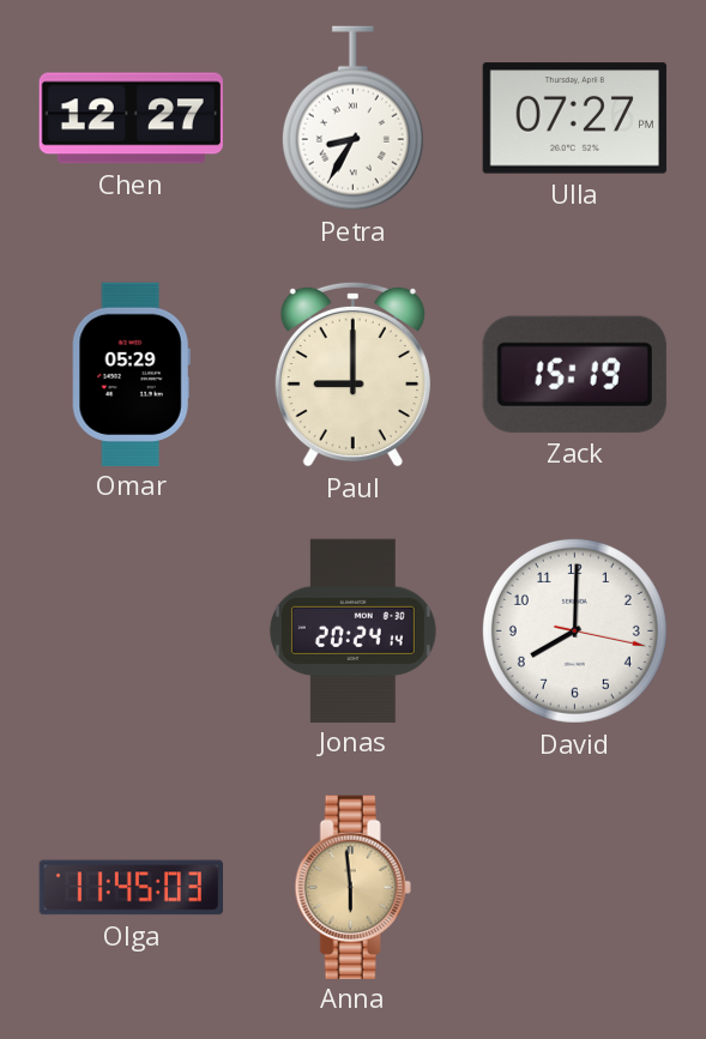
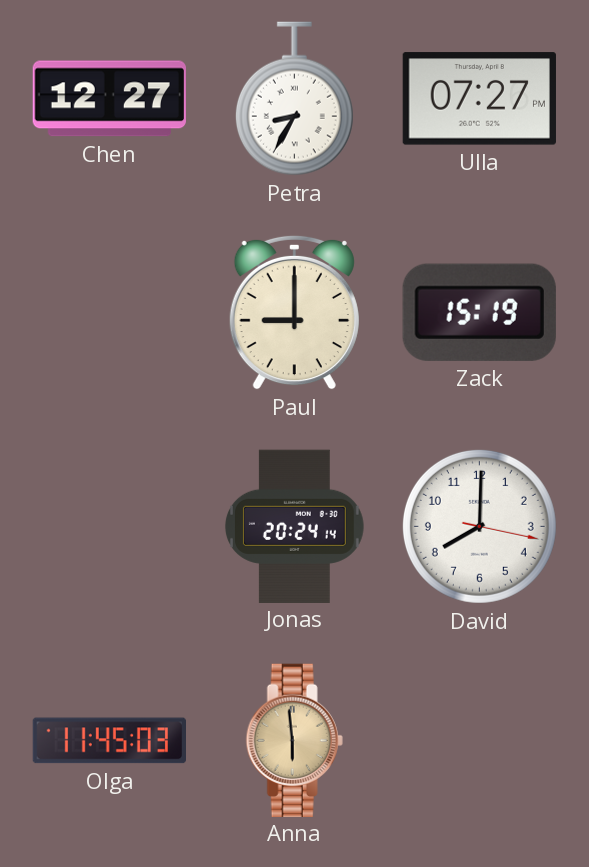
Omar: 05:29 -> none
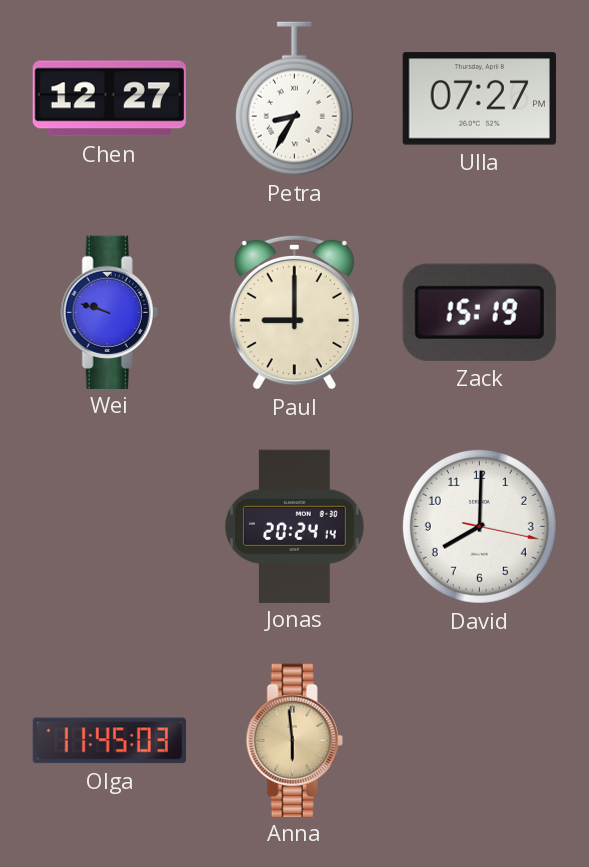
Wei: none -> 9:48
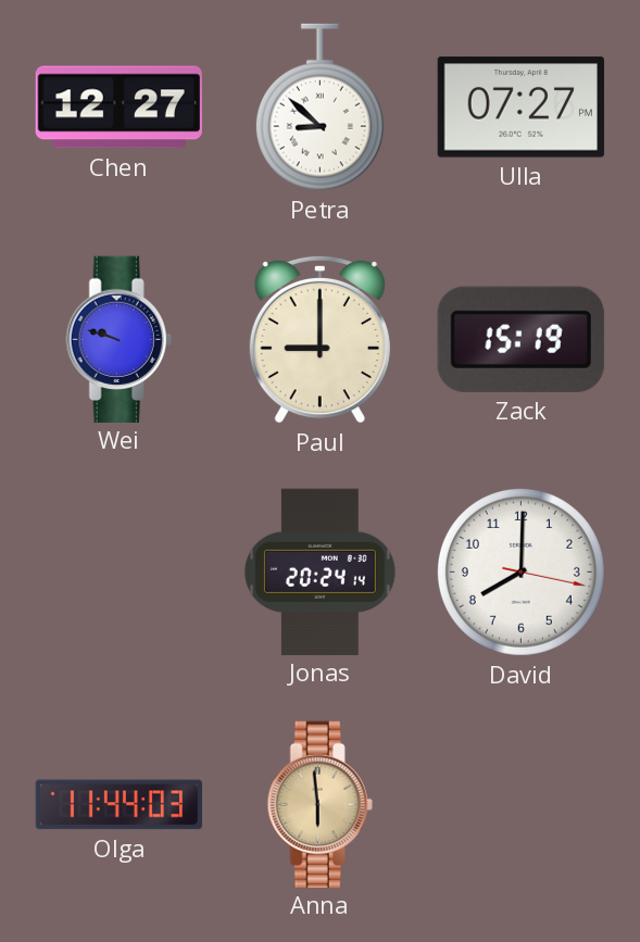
Petra: 8:35 -> 8:52
Olga: 11:45 -> 11:44
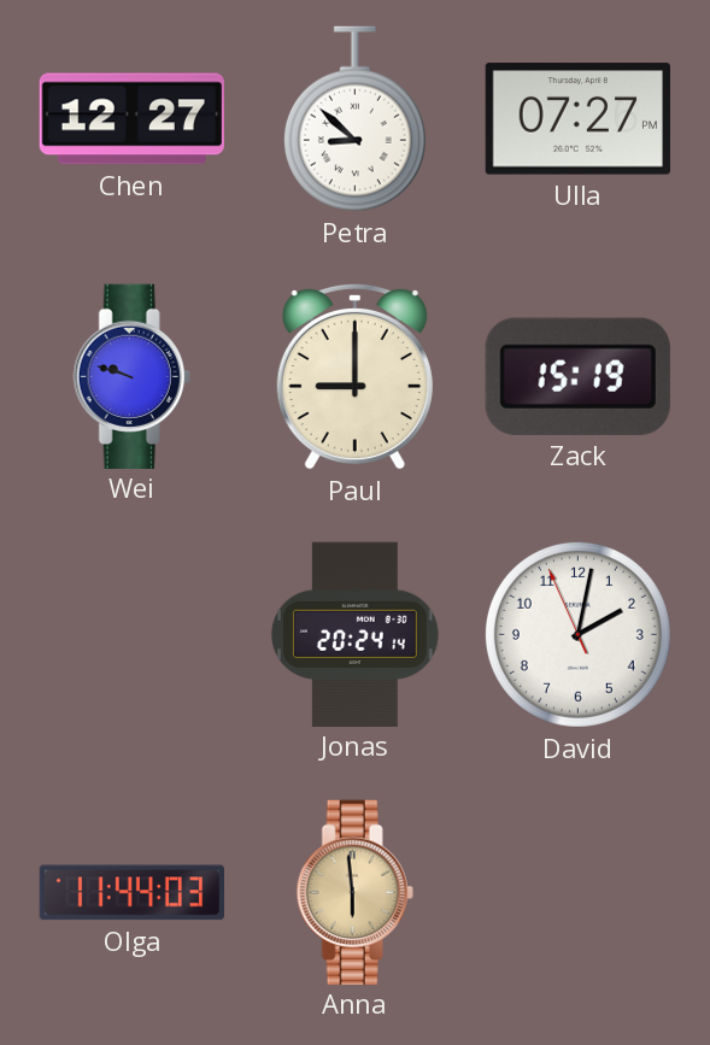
David: 8:00 -> 2:01
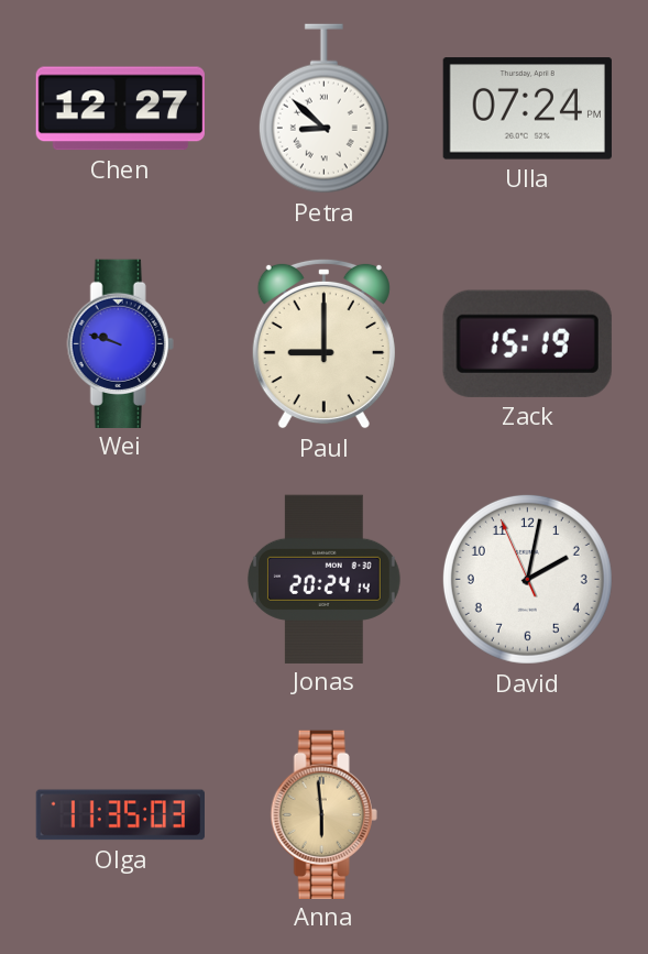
Ulla: 07:27 -> 07:24
Olga: 11:44 -> 11:35
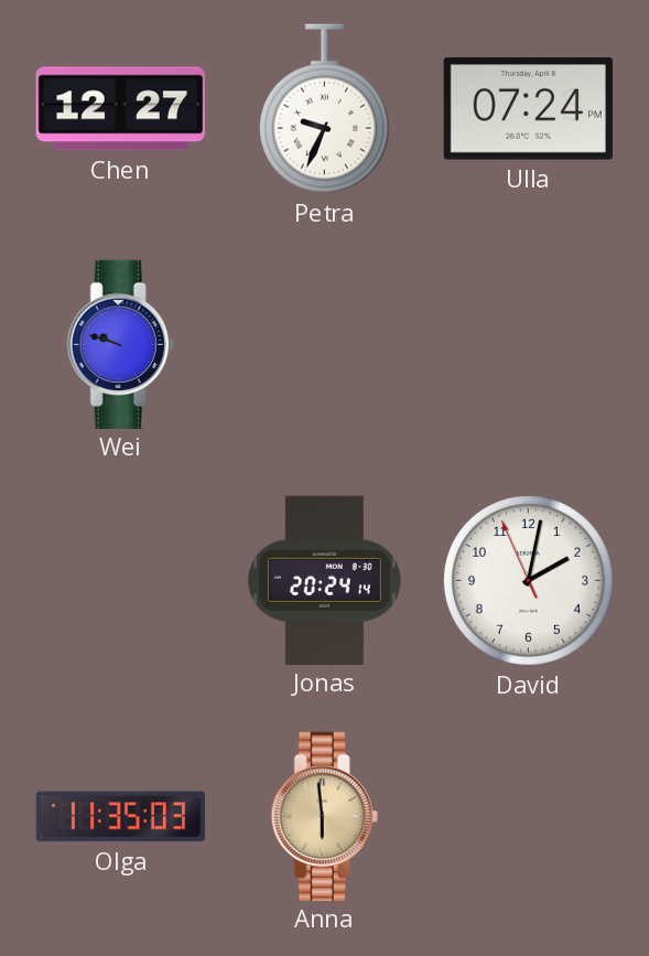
Petra: 8:52 -> 9:34
Paul: 9:00 -> none
Zack: 15:19 -> none
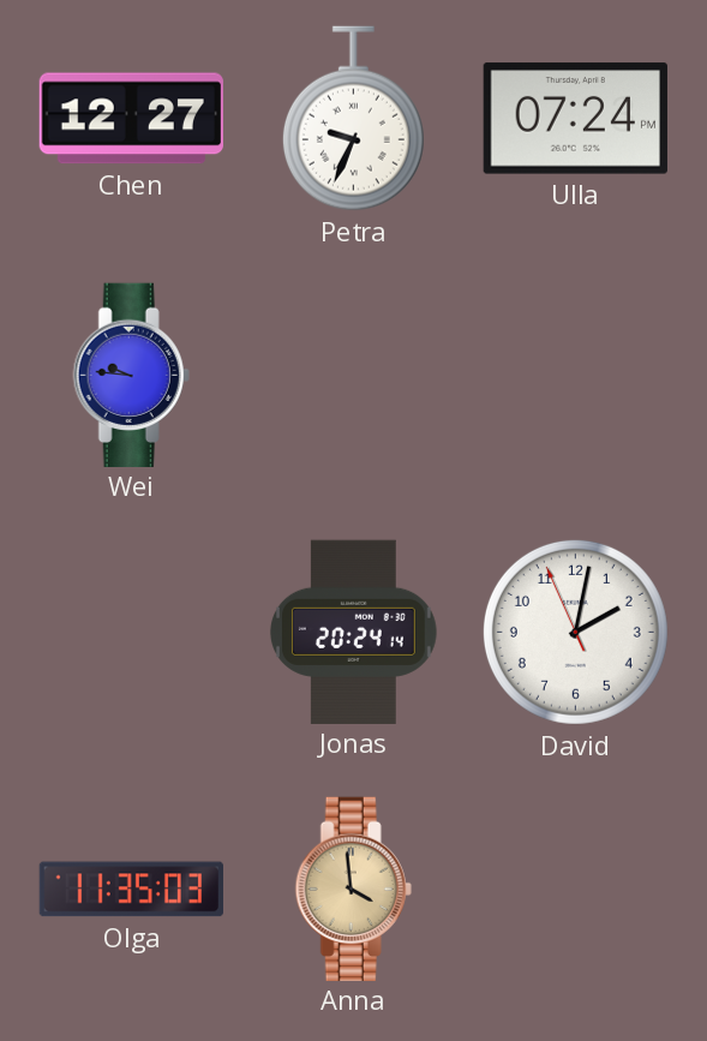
Wei: 9:48 -> 9:46
Anna: 5:59 -> 3:59
